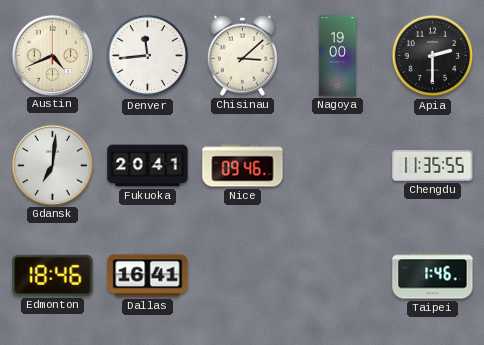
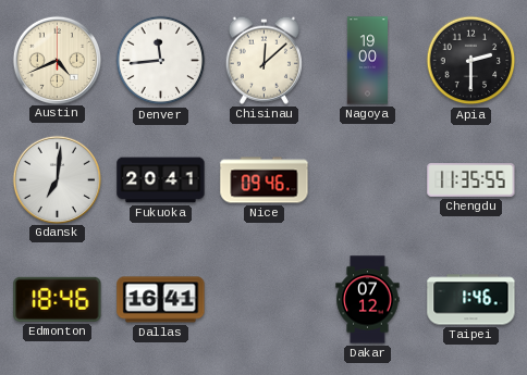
Chisinau: 3:08 -> 12:08
Dakar: none -> 07:12
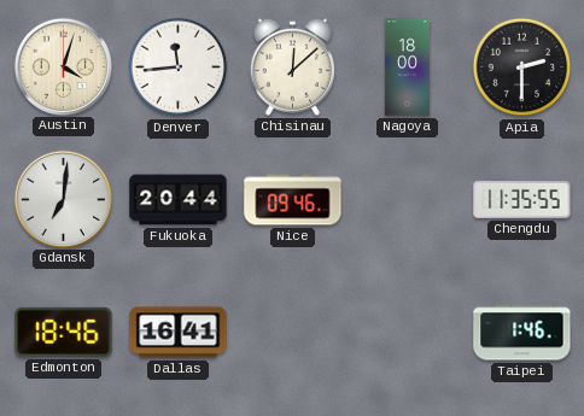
Austin: 4:41 -> 4:03
Nagoya: 19:00 -> 18:00
Fukuoka: 20:41 -> 20:44
Dakar: 07:12 -> none
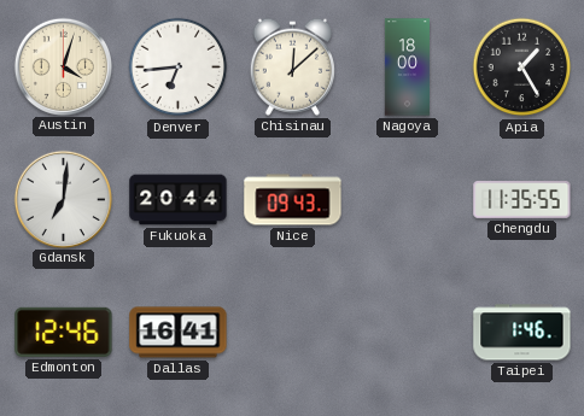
Denver: 11:44 -> 6:44
Apia: 2:30 -> 1:25
Nice: 09:46 -> 09:43
Edmonton: 18:46 -> 12:46
